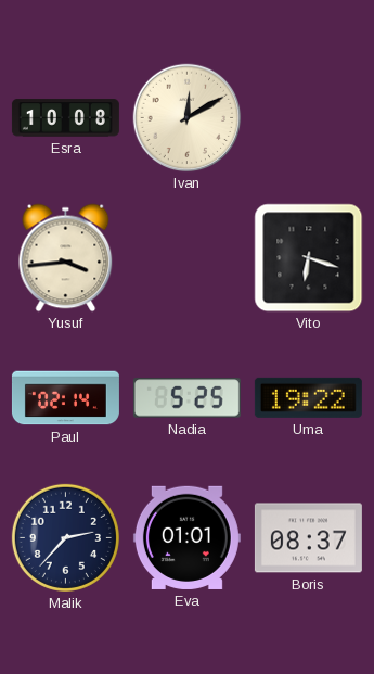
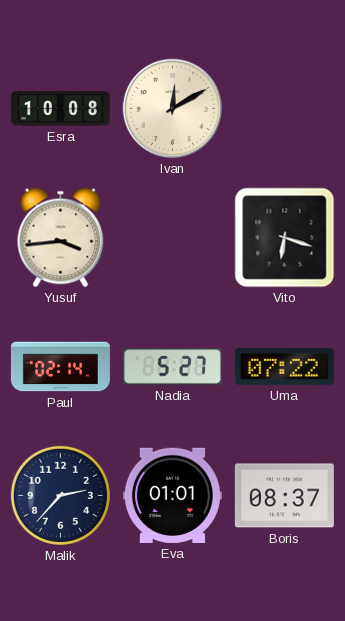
Nadia: 5:25 -> 5:27
Uma: 19:22 -> 07:22
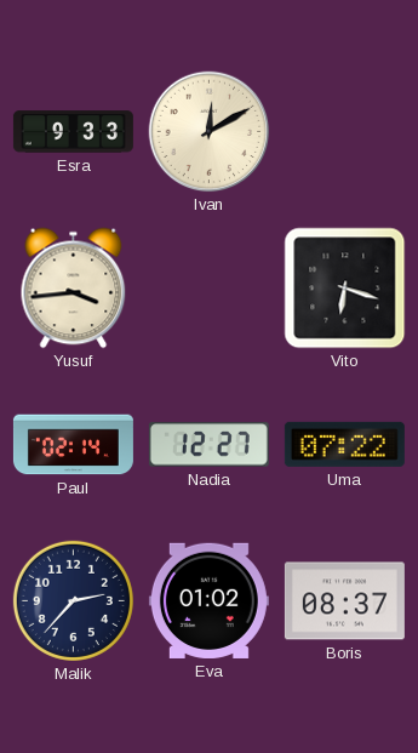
Esra: 10:08 -> 9:33
Nadia: 5:27 -> 12:27
Eva: 01:01 -> 01:02
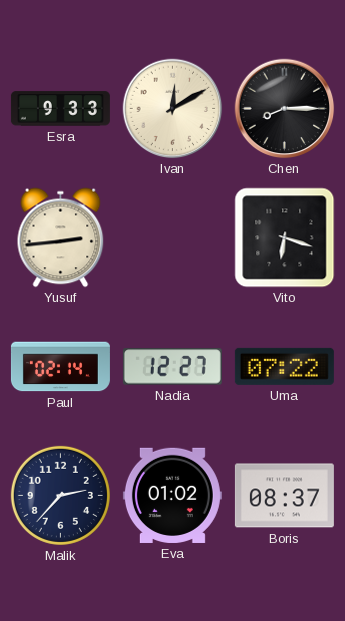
Chen: none -> 8:15
Yusuf: 3:44 -> 2:44
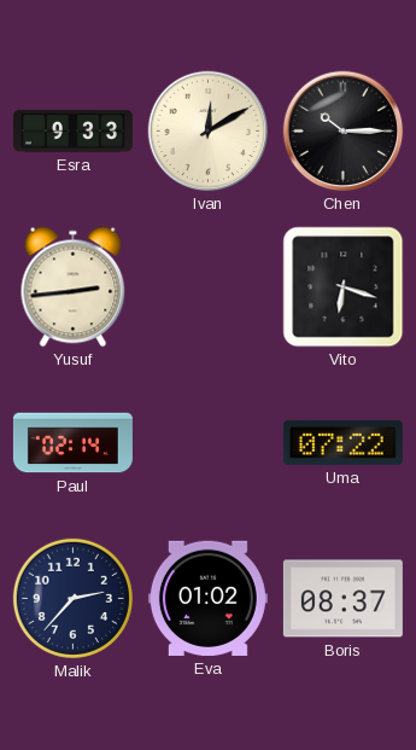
Chen: 8:15 -> 10:15
Nadia: 12:27 -> none
